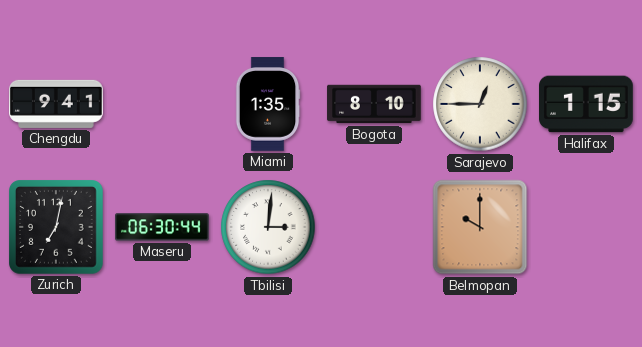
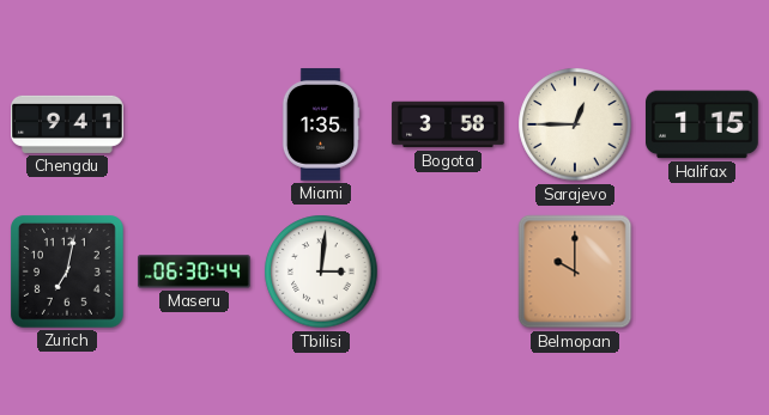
Bogota: 8:10 -> 3:58
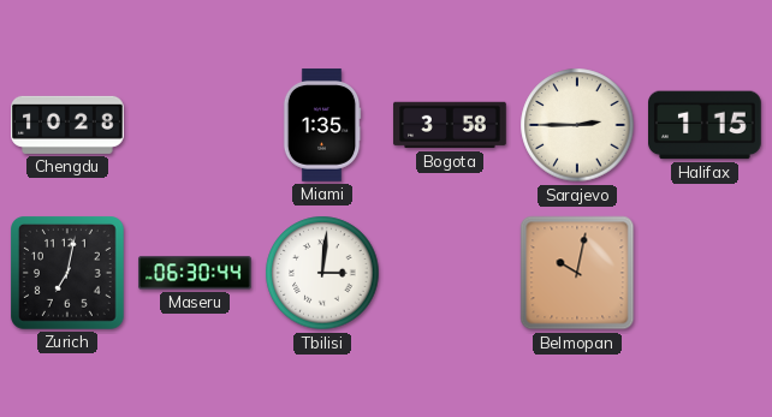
Chengdu: 9:41 -> 10:28
Sarajevo: 12:45 -> 2:45
Belmopan: 10:00 -> 10:02
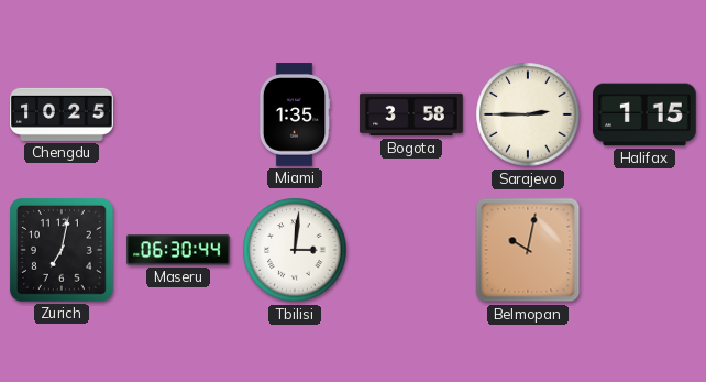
Chengdu: 10:28 -> 10:25
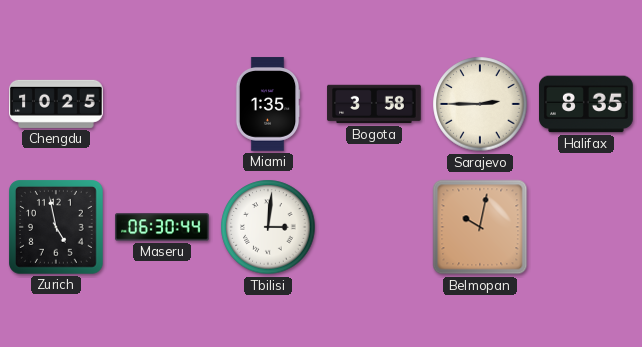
Halifax: 1:15 -> 8:35
Zurich: 7:02 -> 4:58
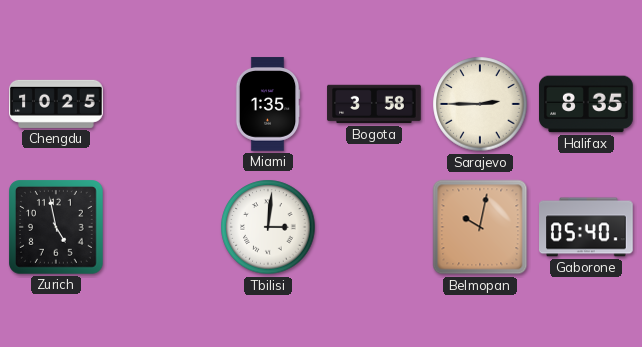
Maseru: 06:30 -> none
Gaborone: none -> 05:40
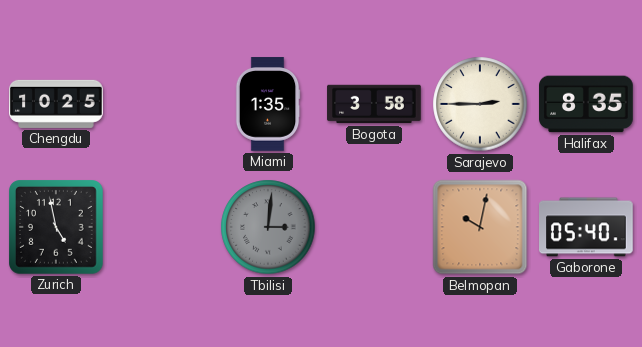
Tbilisi dial: white -> grey
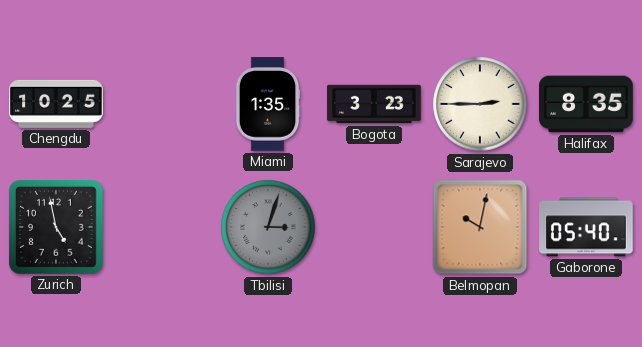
Bogota: 3:58 -> 3:23
Tbilisi: 3:01 -> 3:03
